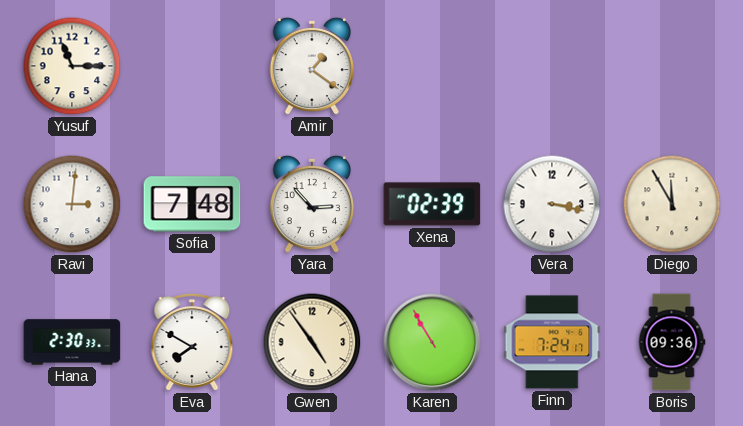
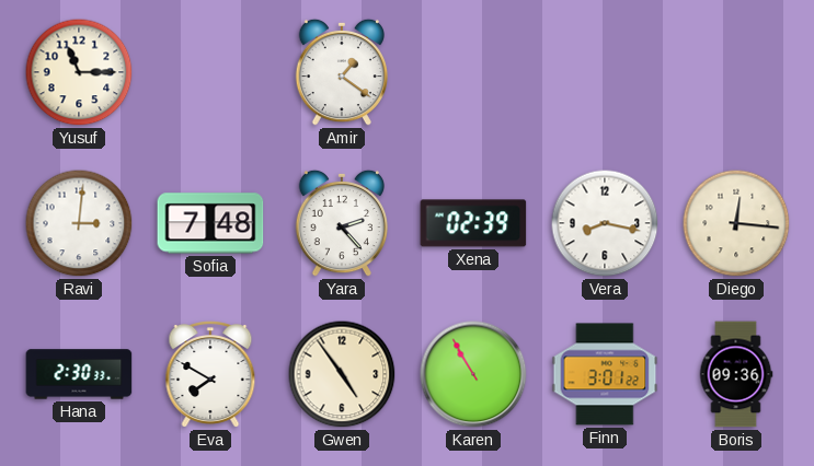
Yara: 2:53 -> 2:23
Vera: 3:17 -> 8:17
Diego: 11:55 -> 12:16
Finn: 7:24 -> 3:01
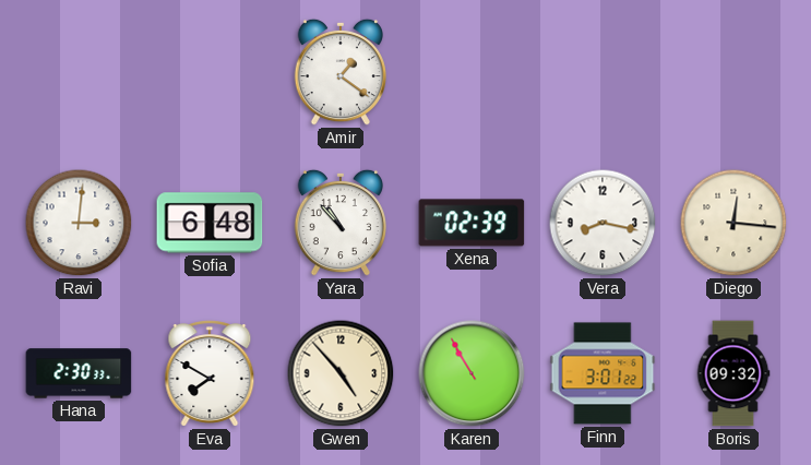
Yusuf: 11:15 -> none
Sofia: 7:48 -> 6:48
Yara: 2:23 -> 10:53
Gwen: 4:54 -> 4:53
Boris: 09:36 -> 09:32
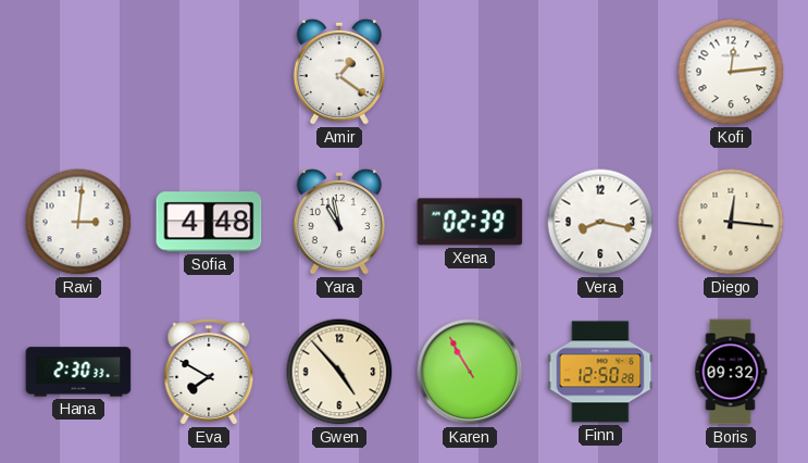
Kofi: none -> 12:14
Sofia: 6:48 -> 4:48
Yara: 10:53 -> 10:58
Finn: 3:01 -> 12:50
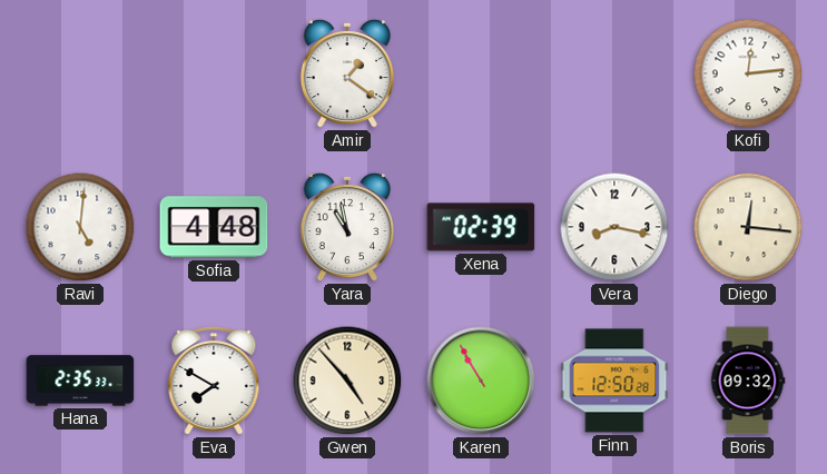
Ravi: 3:01 -> 5:01
Hana: 2:30 -> 2:35
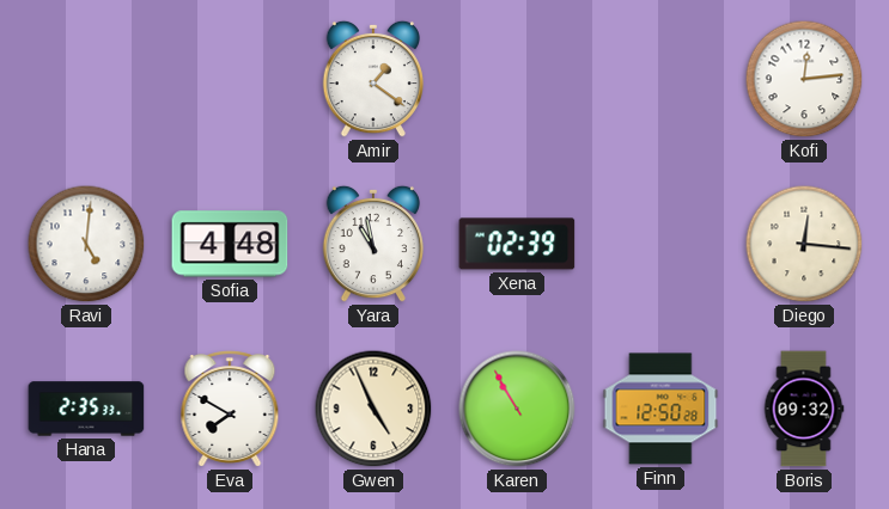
Vera: 8:17 -> none
Gwen: 4:53 -> 4:56
